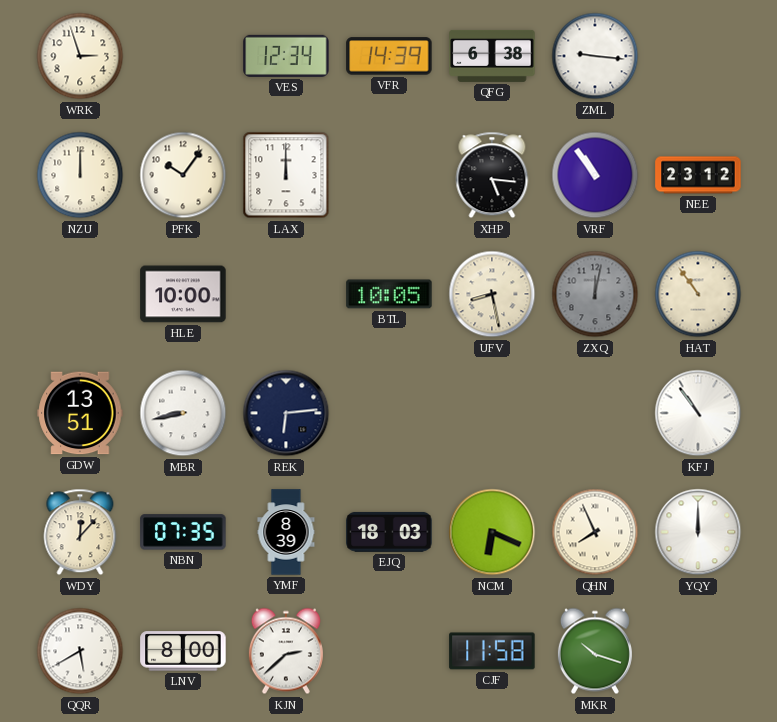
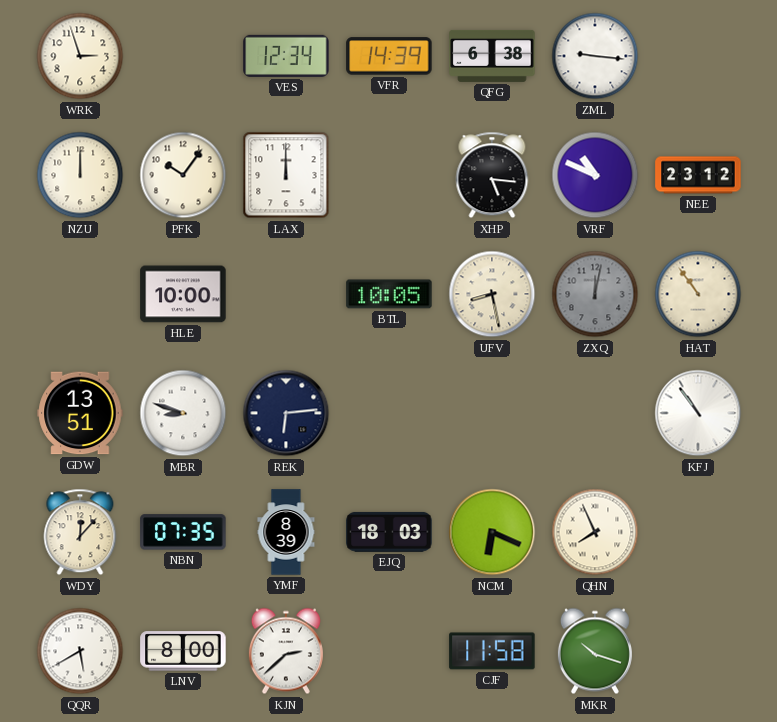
VRF: 10:54 -> 10:49
MBR: 8:43 -> 8:48
YQY: 12:00 -> none
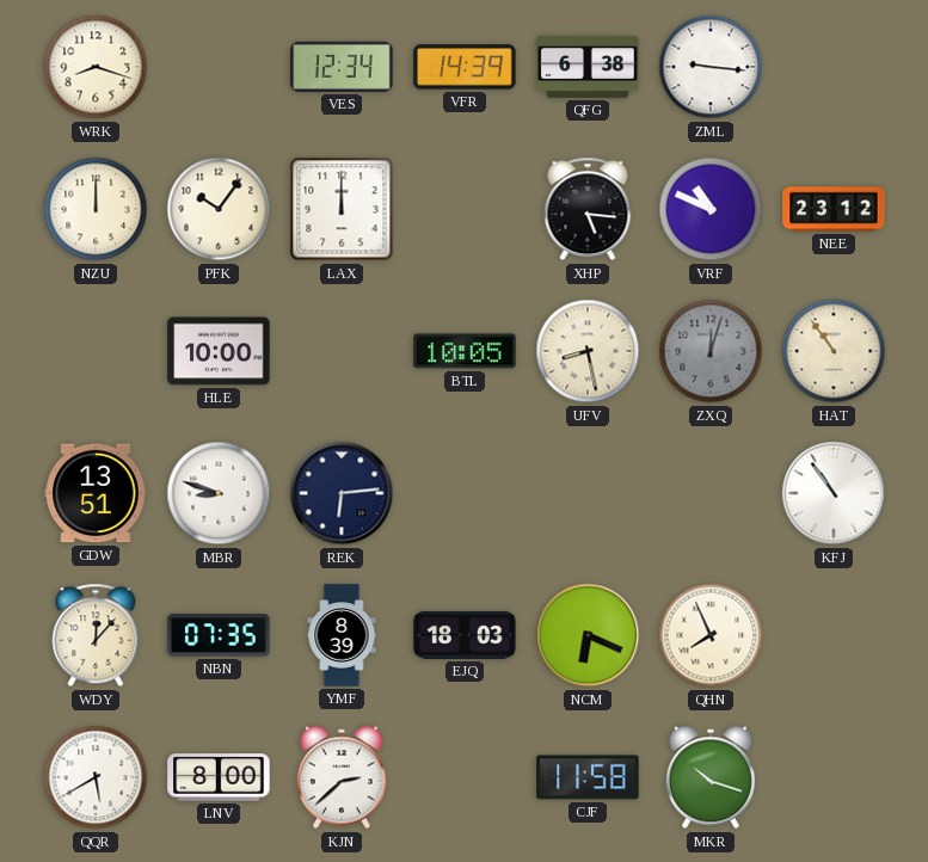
WRK: 2:57 -> 8:18
ZXQ: 12:02 -> 12:03
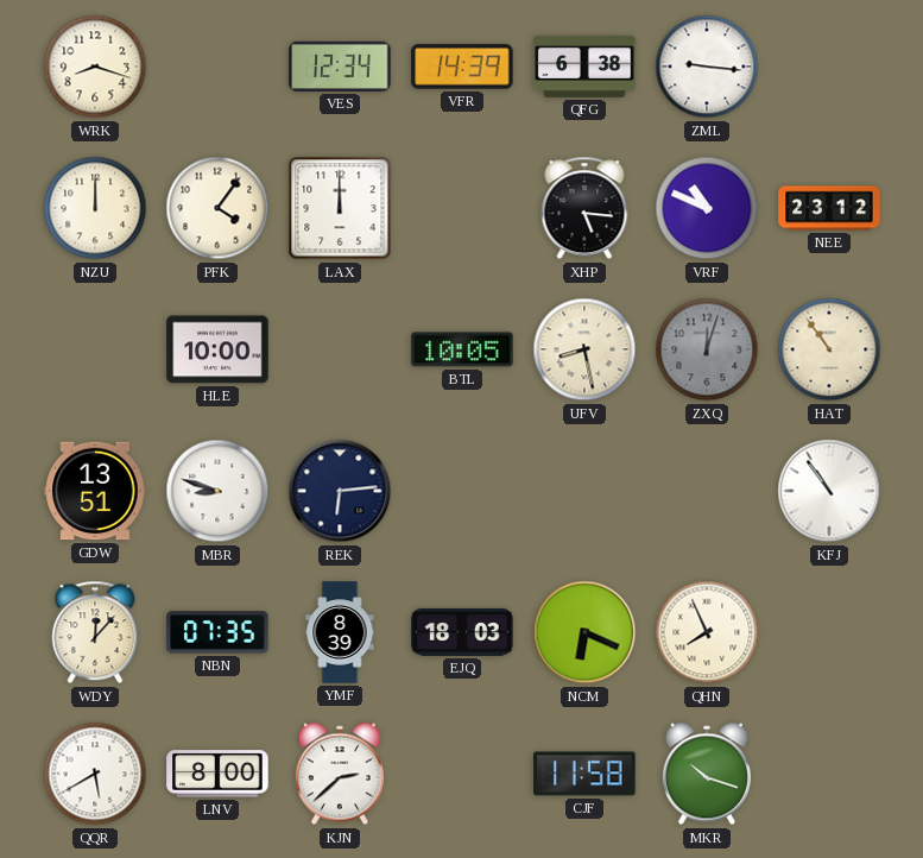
PFK: 10:06 -> 4:06
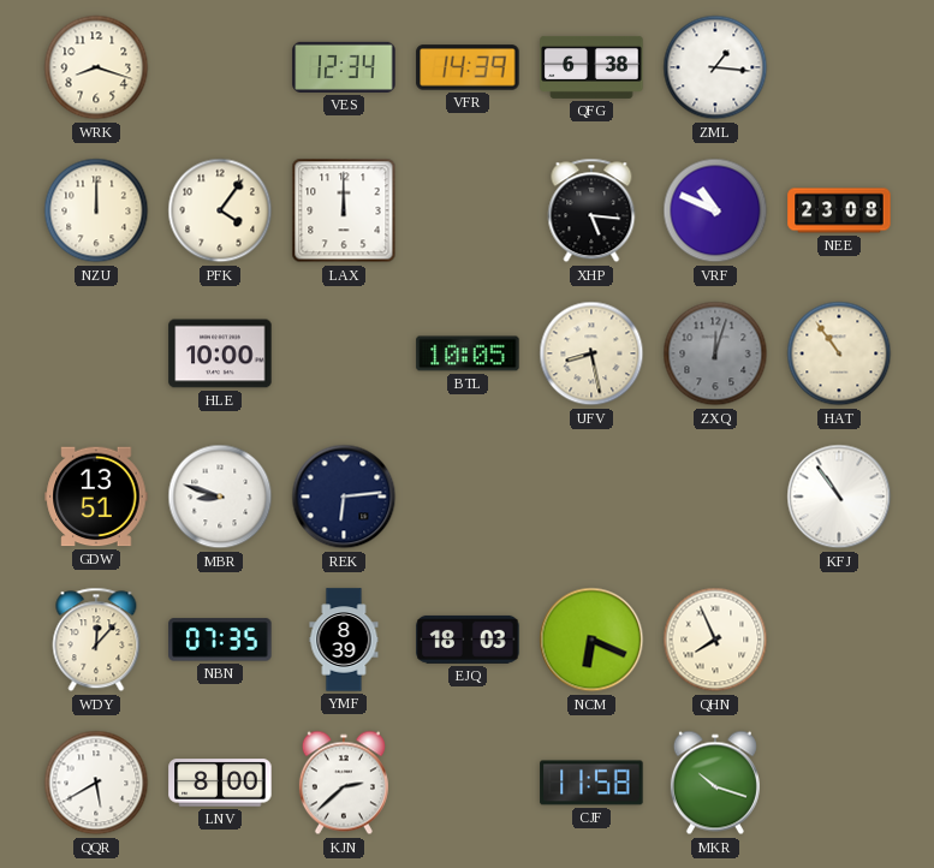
ZML: 9:16 -> 1:16
NEE: 23:12 -> 23:08
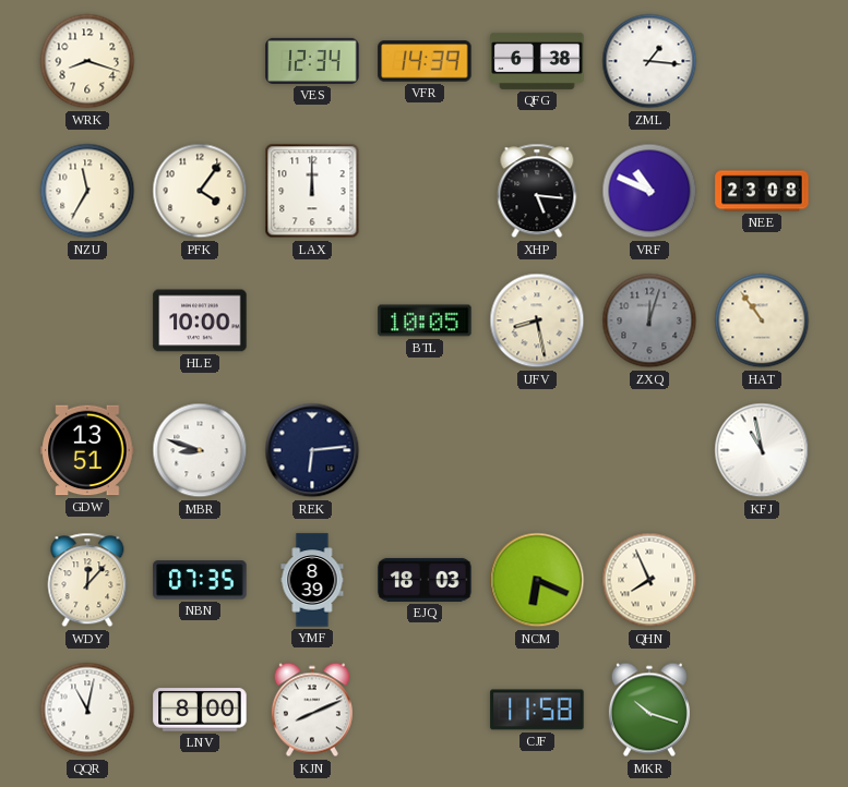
NZU: 12:00 -> 11:35
KFJ: 10:54 -> 10:58
QQR: 5:40 -> 11:02
KJN: 2:38 -> 8:11
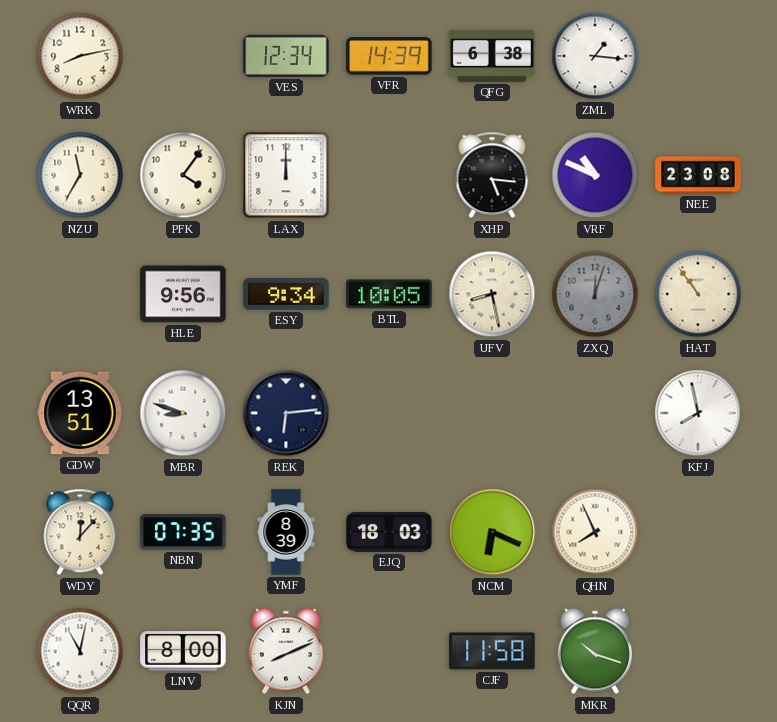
WRK: 8:18 -> 8:13
HLE: 10:00 -> 9:56
ESY: none -> 9:34
KFJ: 10:58 -> 7:58
